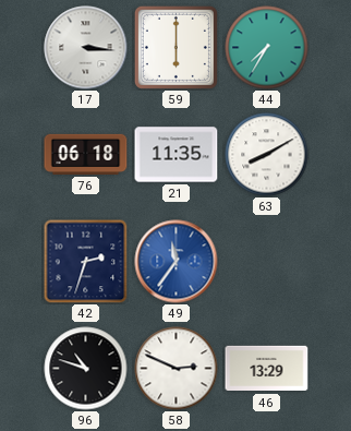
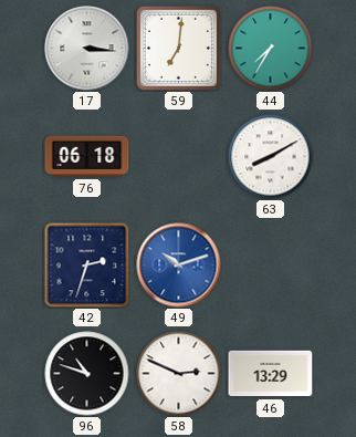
59: 6:00 -> 7:01
21: 11:35 -> none
49: 11:36 -> 10:12
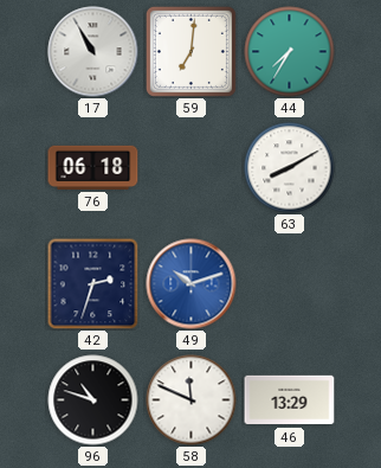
17: 3:16 -> 10:55
58: 2:49 -> 11:49
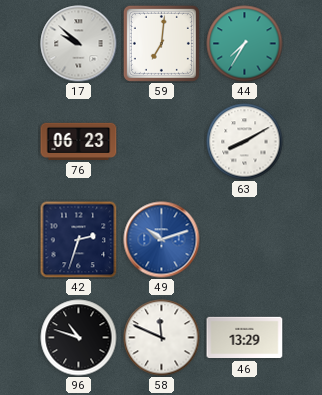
17: 10:55 -> 9:52
76: 06:18 -> 06:23
